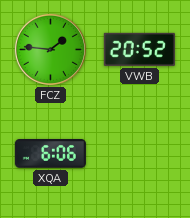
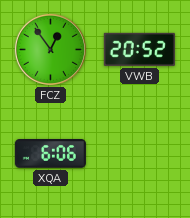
FCZ: 1:46 -> 12:54
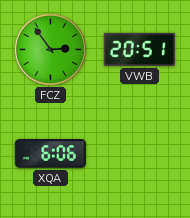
FCZ: 12:54 -> 2:54
VWB: 20:52 -> 20:51
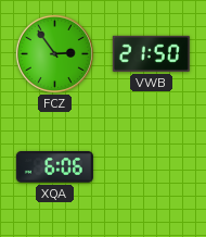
VWB: 20:51 -> 21:50
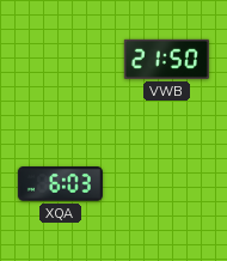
FCZ: 2:54 -> none
XQA: 6:06 -> 6:03
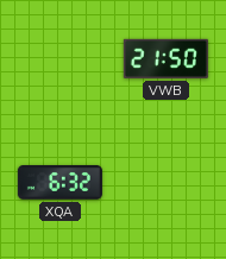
XQA: 6:03 -> 6:32
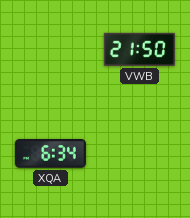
XQA: 6:32 -> 6:34
